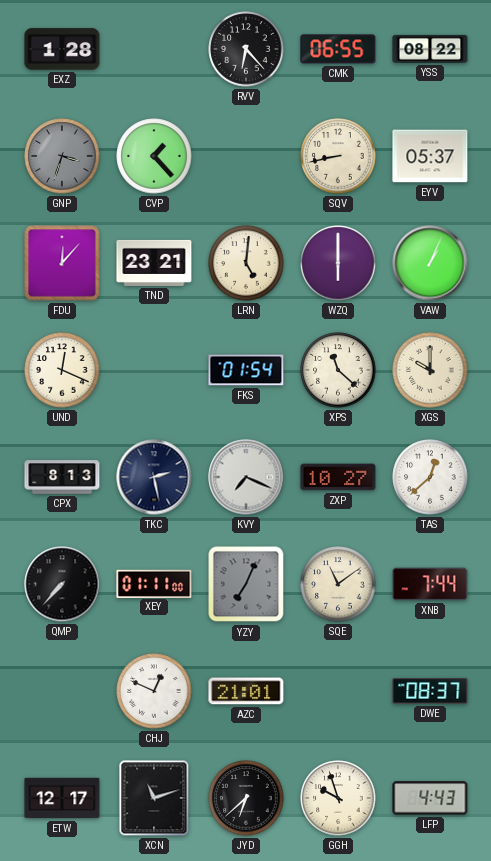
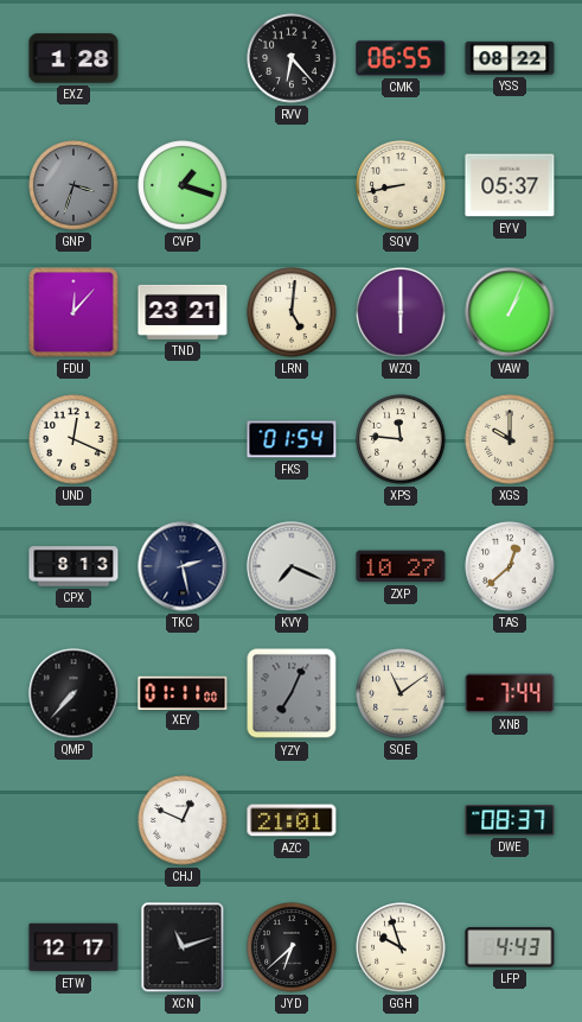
CVP: 1:23 -> 1:18
XPS: 11:22 -> 11:46
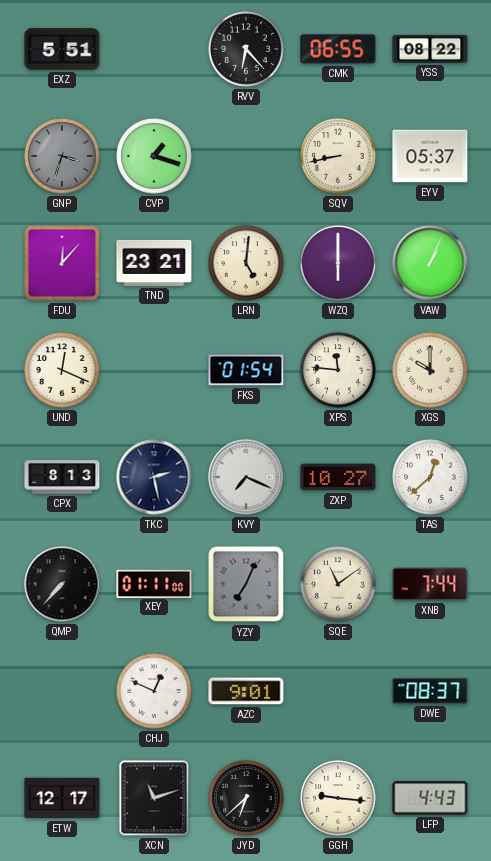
EXZ: 1:28 -> 5:51
AZC: 21:01 -> 9:01
GGH: 9:57 -> 9:16
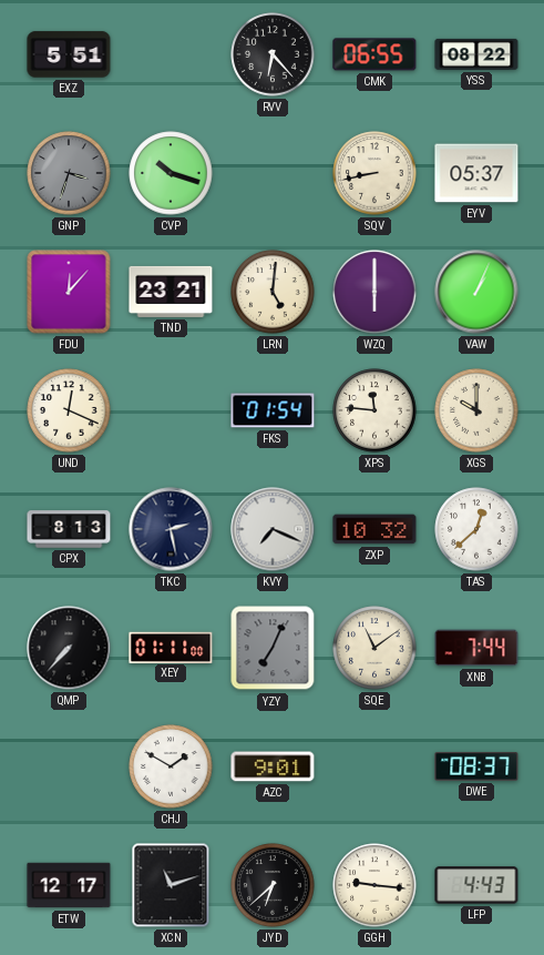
CVP: 1:18 -> 10:18
ZXP: 10:27 -> 10:32
CHJ: 12:49 -> 1:50
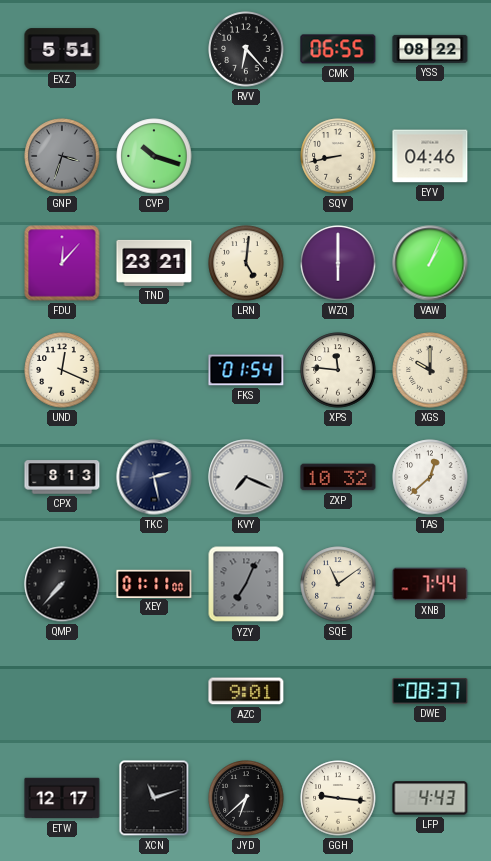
EYV: 05:37 -> 04:46
CHJ: 1:50 -> none
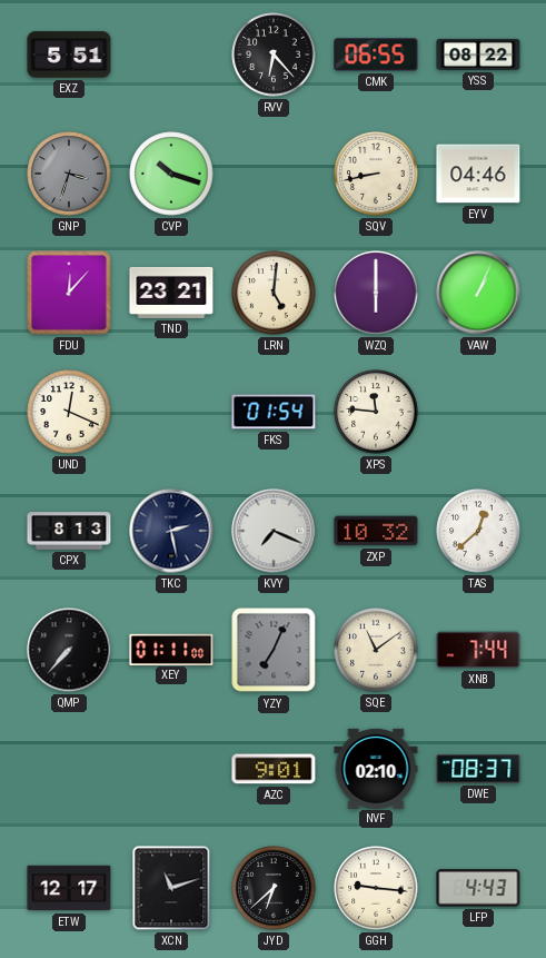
XGS: 10:00 -> none
NVF: none -> 02:10
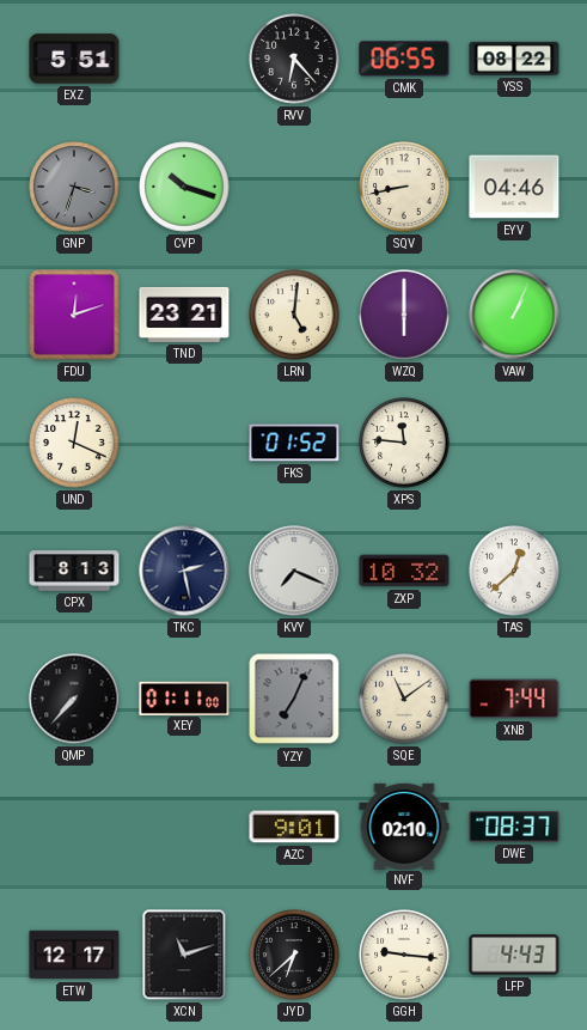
FDU: 12:07 -> 12:12
FKS: 01:54 -> 01:52
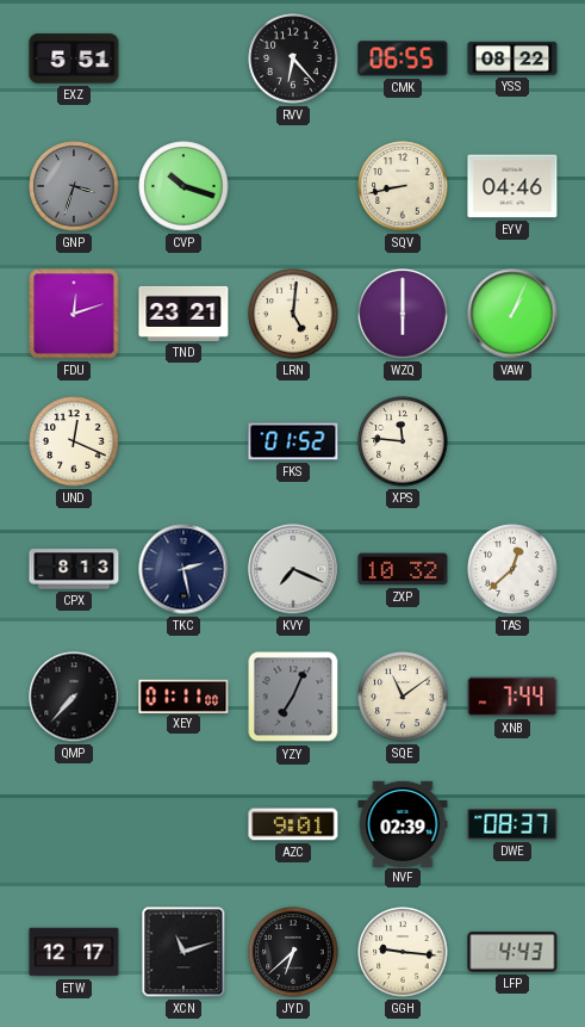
NVF: 02:10 -> 02:39
